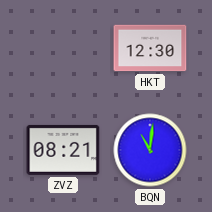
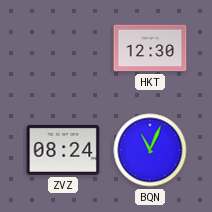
ZVZ: 08:21 -> 08:24
BQN: 11:01 -> 11:04
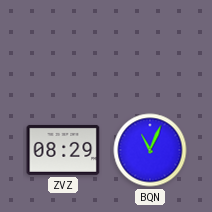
HKT: 12:30 -> none
ZVZ: 08:24 -> 08:29
